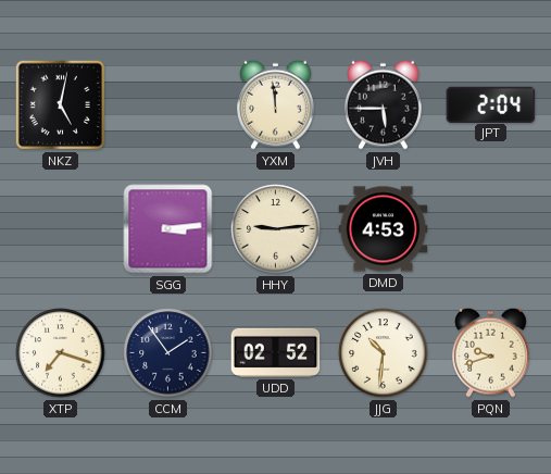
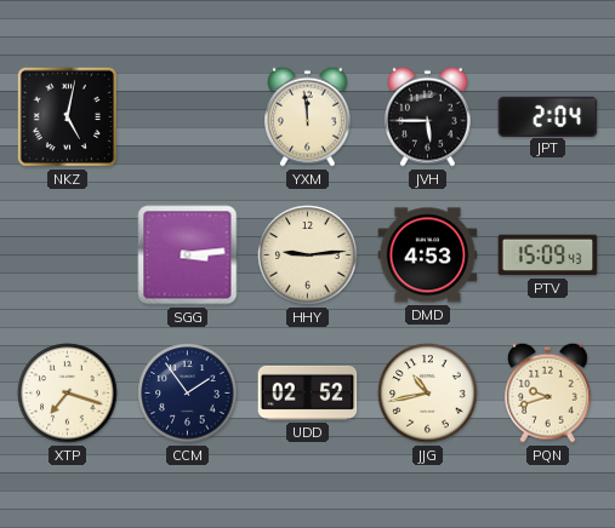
PTV: none -> 15:09
JJG: 10:31 -> 10:43
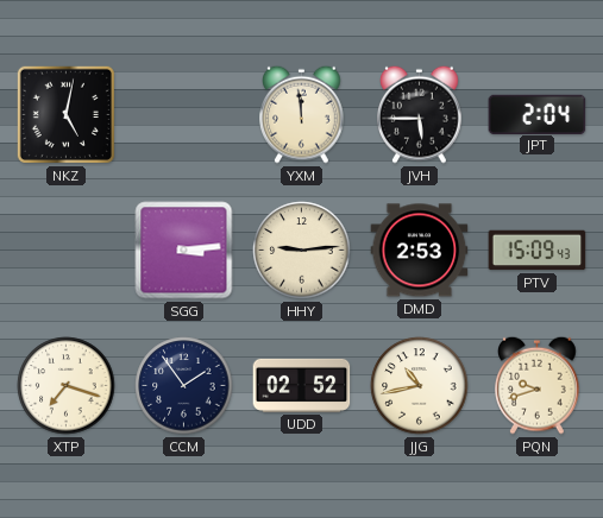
DMD: 4:53 -> 2:53
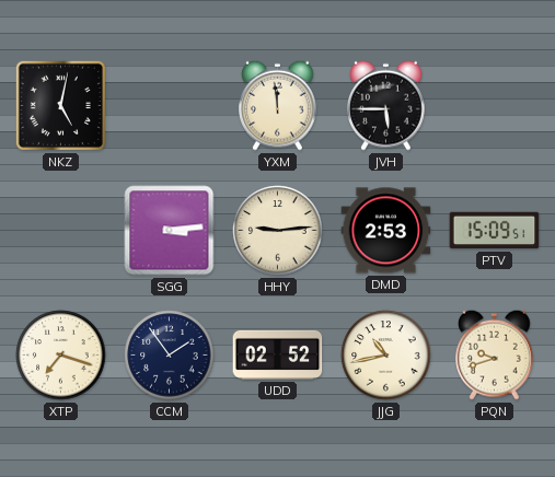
JPT: 2:04 -> none
PTV: 15:09:43 -> 15:09:51
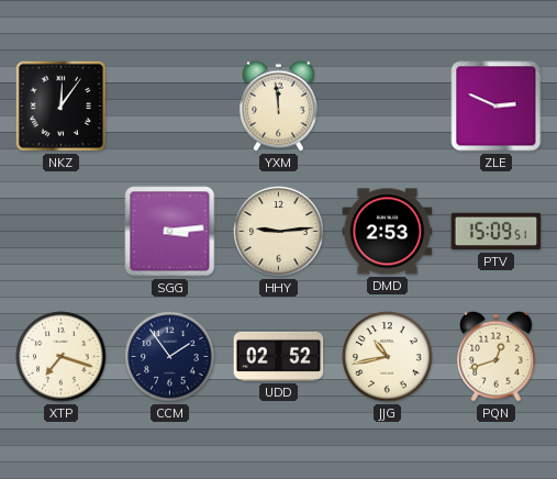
NKZ: 5:02 -> 12:06
JVH: 5:45 -> none
ZLE: none -> 2:49
PQN: 9:42 -> 12:42
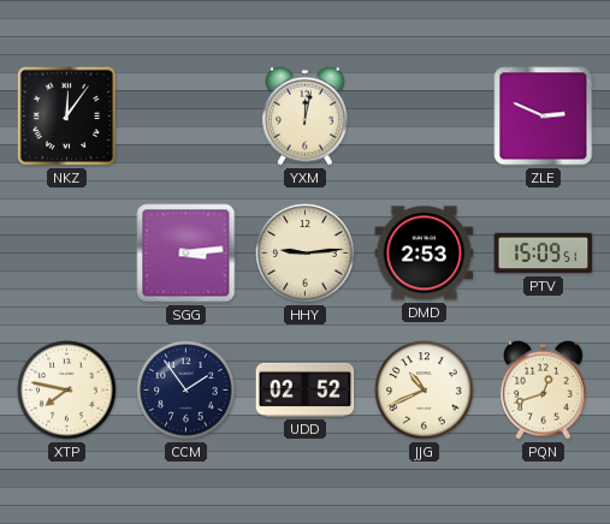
YXM: 11:59 -> 12:02
XTP: 7:18 -> 7:47
JJG: 10:43 -> 10:41
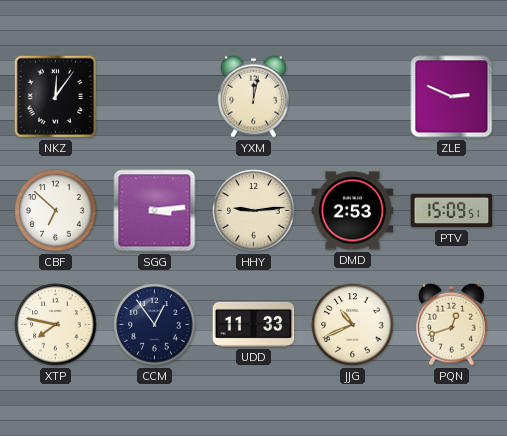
CBF: none -> 6:52
CCM: 1:54 -> 12:54
UDD: 02:52 -> 11:33
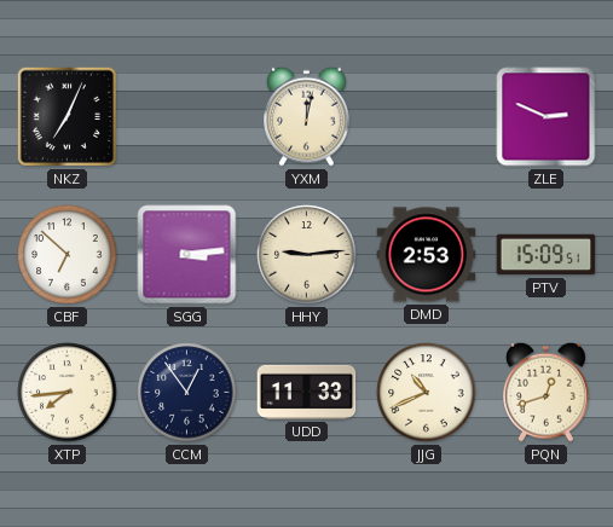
NKZ: 12:06 -> 7:04
XTP: 7:47 -> 7:44
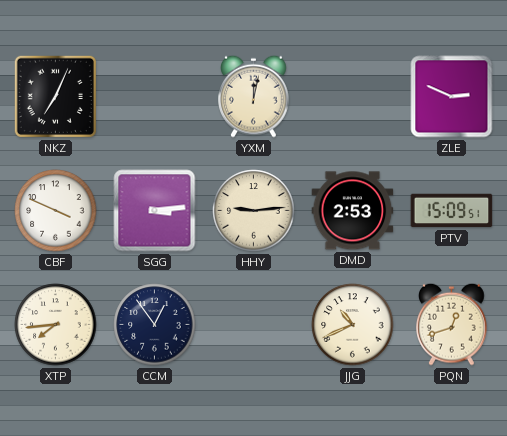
CBF: 6:52 -> 3:49
UDD: 11:33 -> none
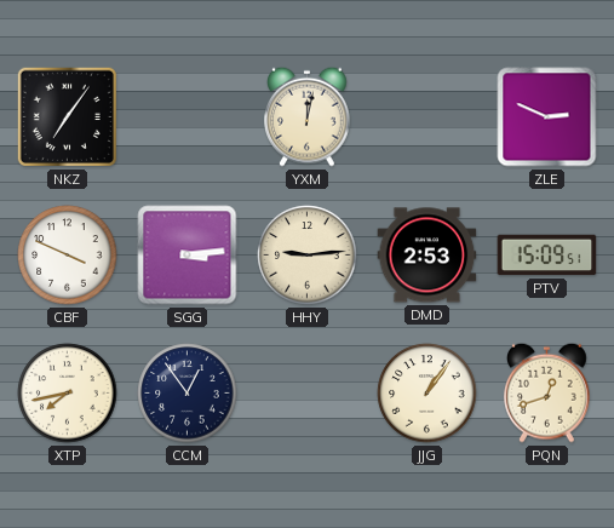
NKZ: 7:04 -> 7:06
XTP: 7:44 -> 7:43
JJG: 10:41 -> 1:06
